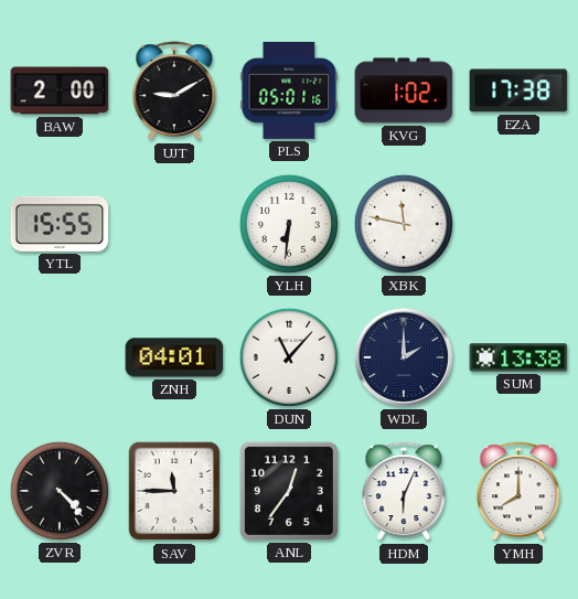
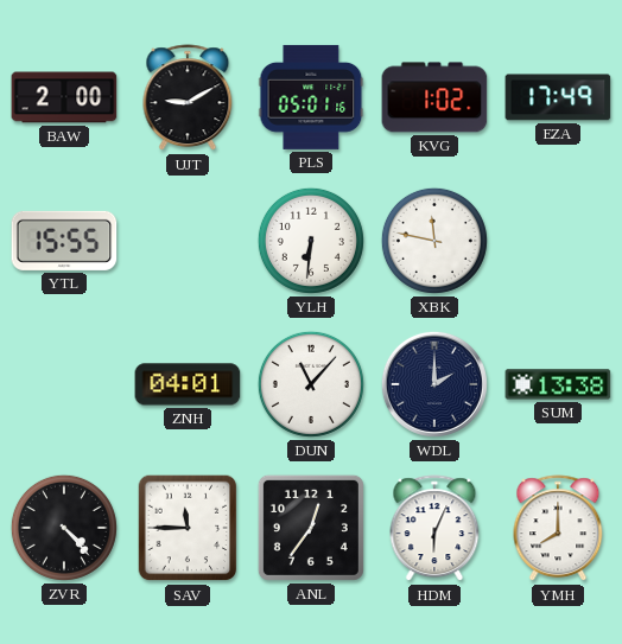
EZA: 17:38 -> 17:49
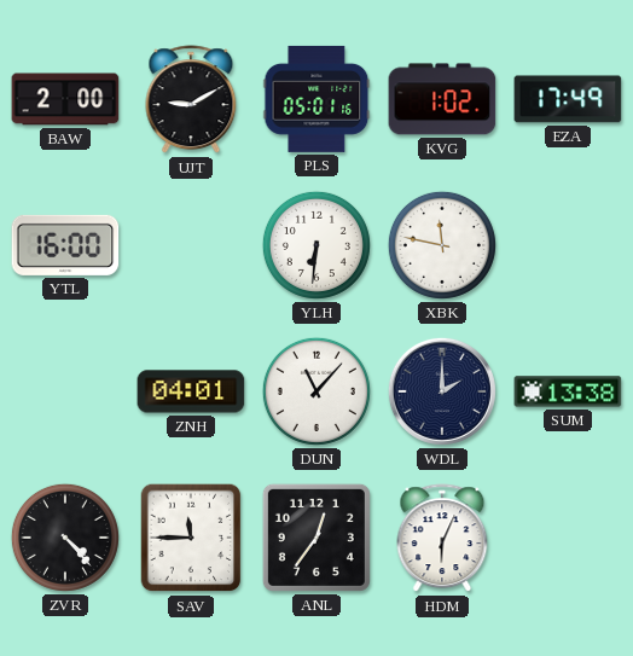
YTL: 15:55 -> 16:00
YMH: 8:00 -> none
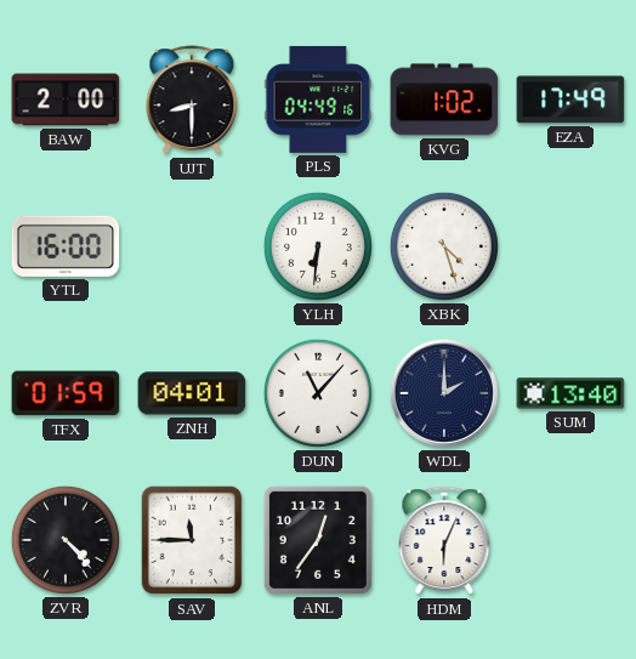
UJT: 9:10 -> 8:30
PLS: 05:01 -> 04:49
XBK: 11:47 -> 4:27
TFX: none -> 01:59
SUM: 13:38 -> 13:40
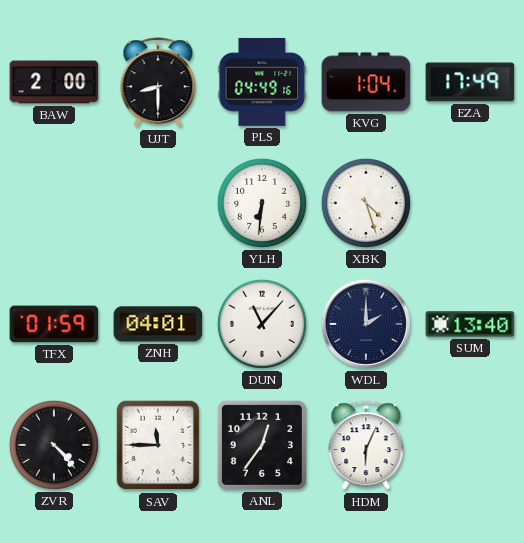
KVG: 1:02 -> 1:04
YTL: 16:00 -> none
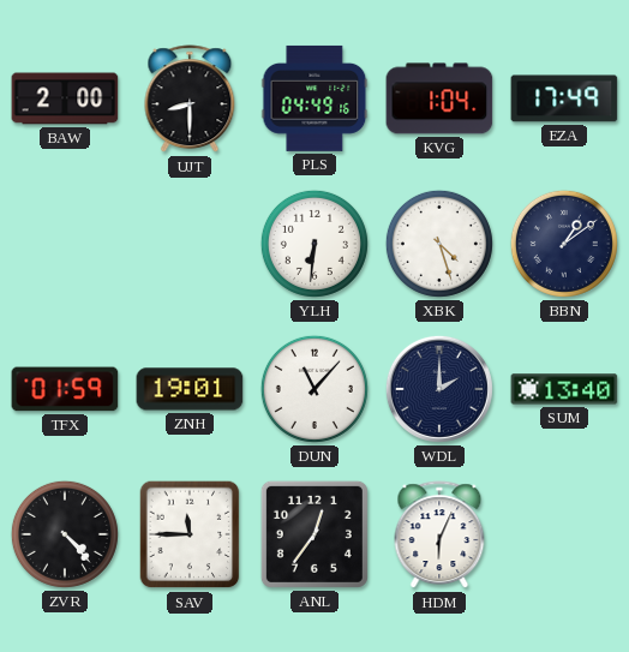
BBN: none -> 1:09
ZNH: 04:01 -> 19:01
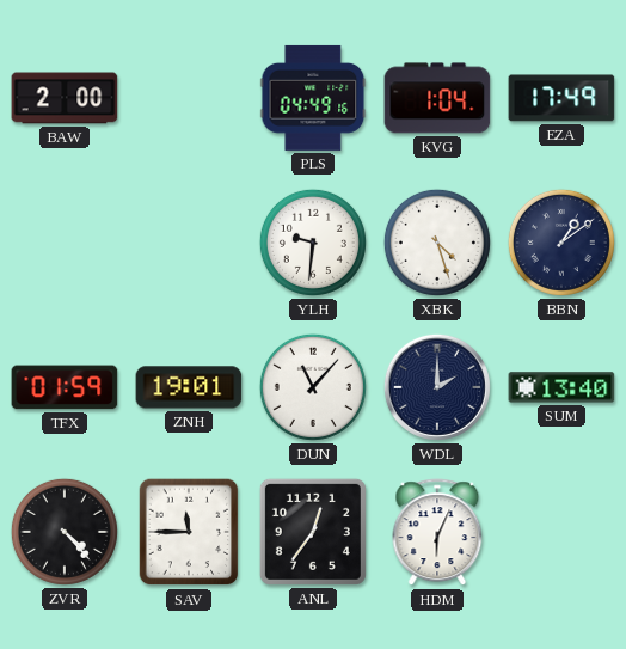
UJT: 8:30 -> none
YLH: 6:31 -> 9:31
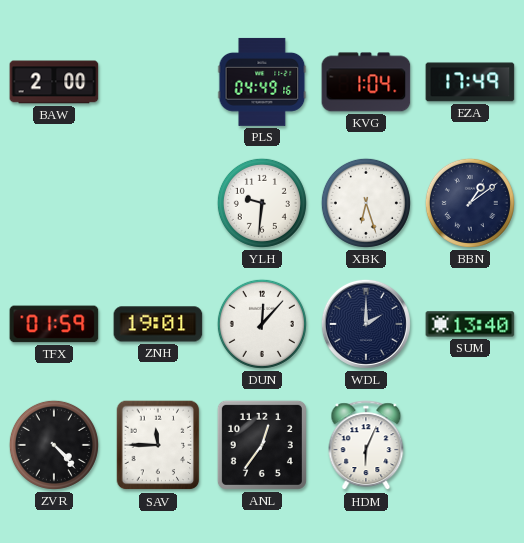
XBK: 4:27 -> 6:27
DUN: 11:07 -> 12:07
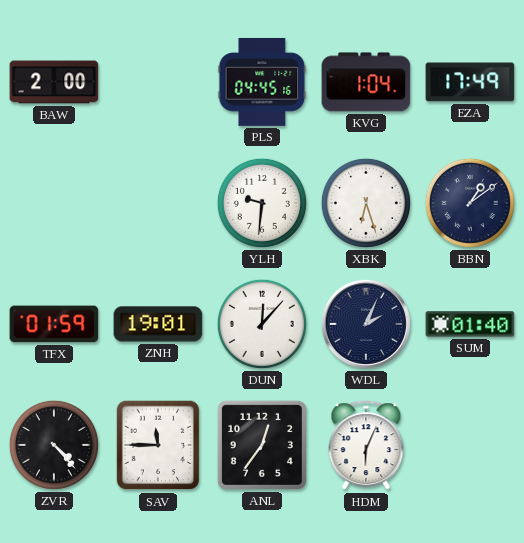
PLS: 04:49 -> 04:45
WDL: 2:00 -> 2:04
SUM: 13:40 -> 01:40
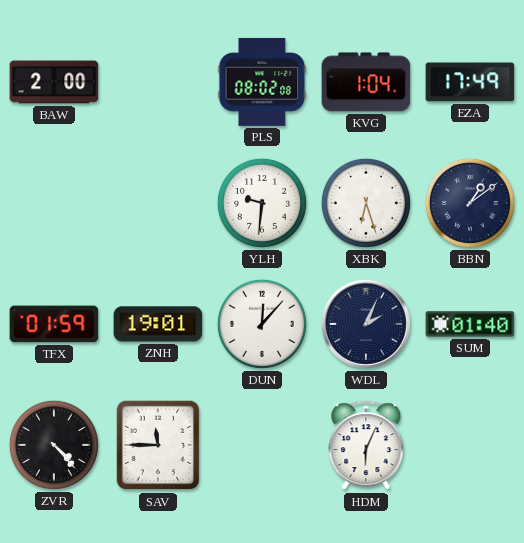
PLS: 04:45 -> 08:02
ANL: 12:36 -> none
